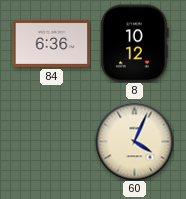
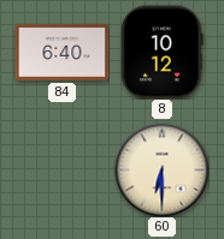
84: 6:36 -> 6:40
60: 4:04 -> 6:30
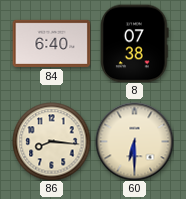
8: 10:12 -> 07:38
86: none -> 8:16
